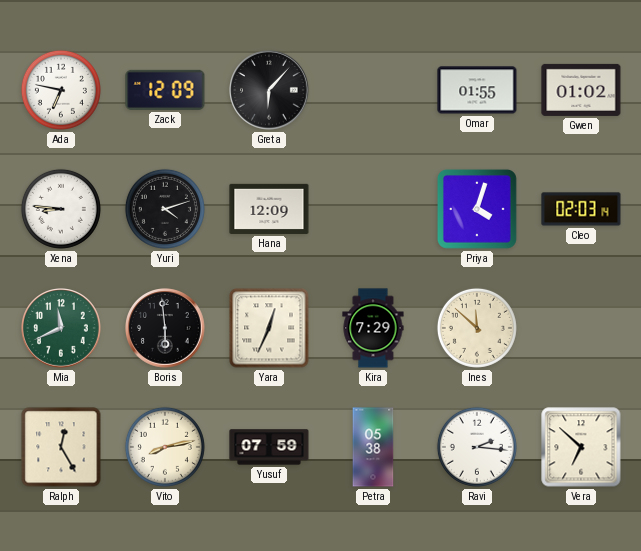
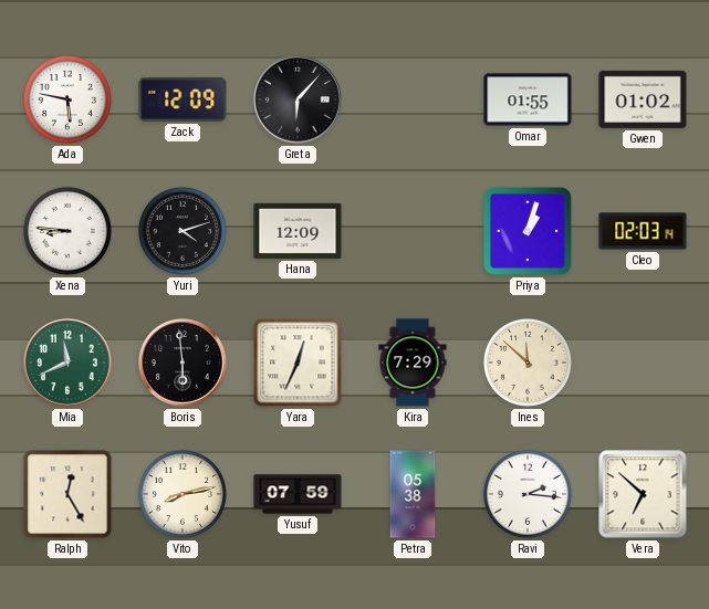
Ada: 6:47 -> 5:47
Priya: 4:03 -> 1:03
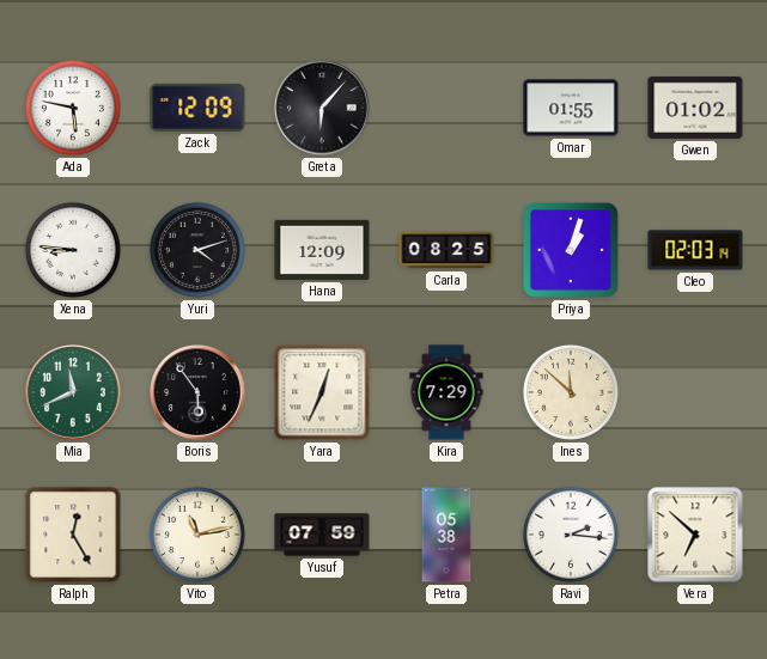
Carla: none -> 08:25
Boris: 5:59 -> 5:54
Vito: 8:13 -> 11:13
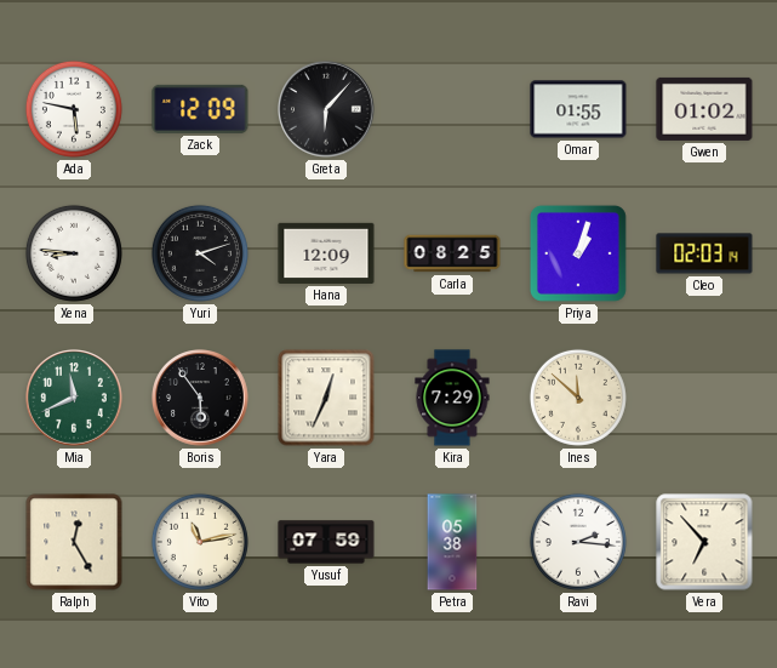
Vera: 6:52 -> 6:53
